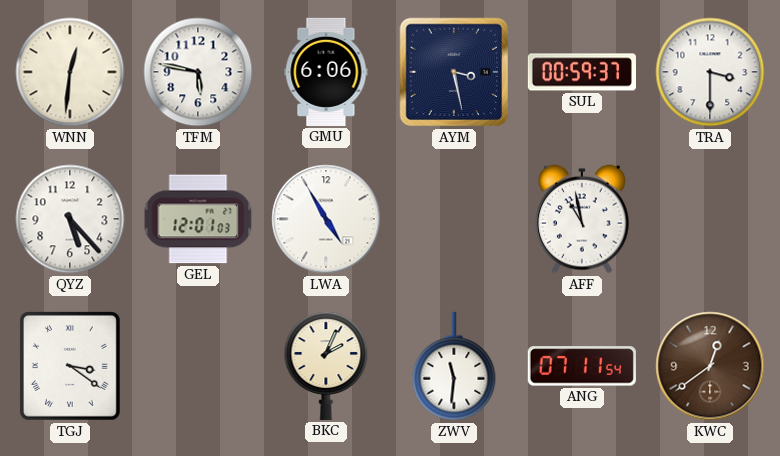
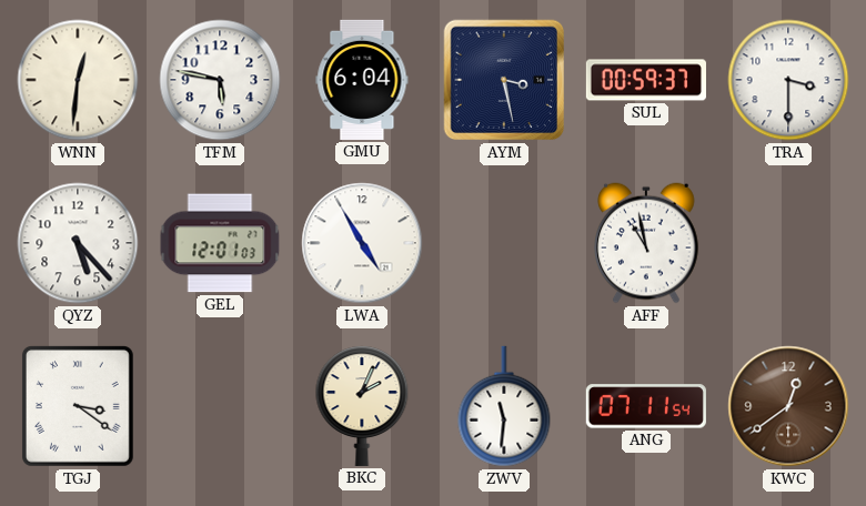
GMU: 6:06 -> 6:04
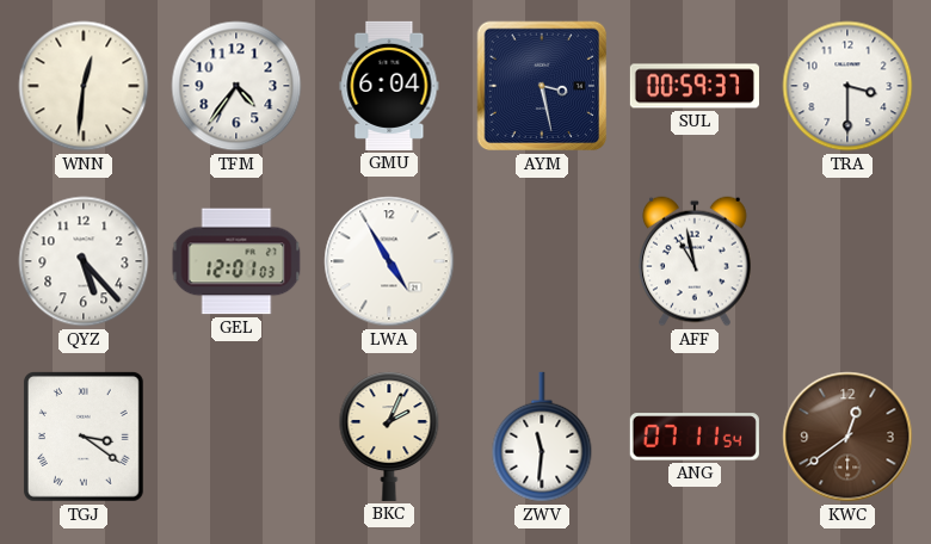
TFM: 5:47 -> 4:36
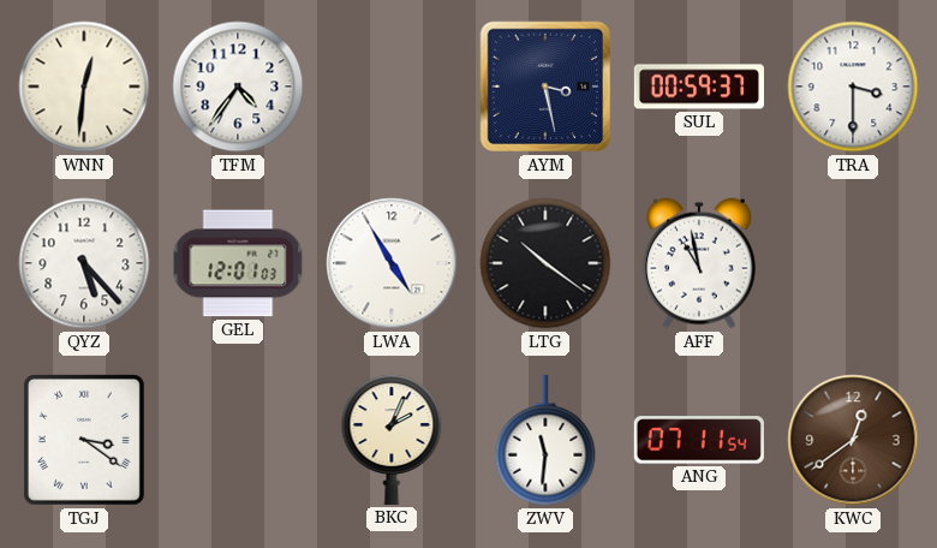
GMU: 6:04 -> none
LTG: none -> 10:21
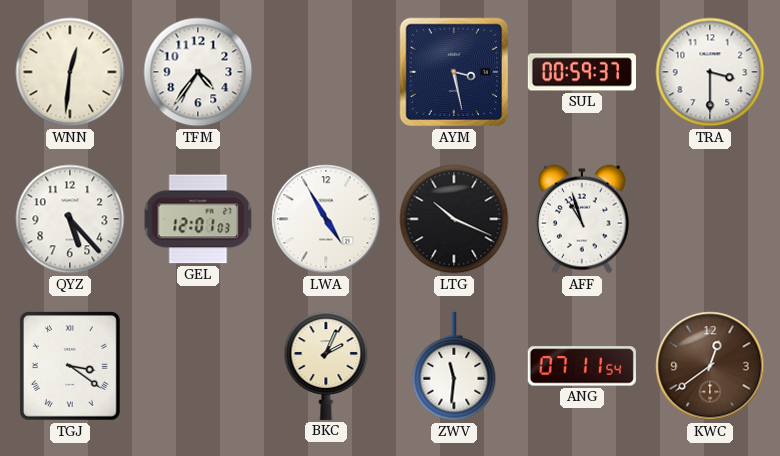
LTG: 10:21 -> 10:19
AFF: 10:58 -> 10:57
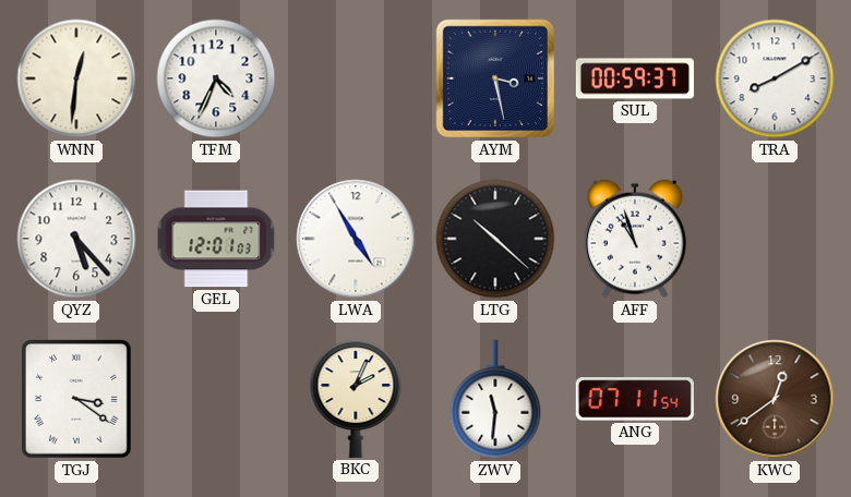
TFM: 4:36 -> 4:34
TRA: 3:30 -> 8:10
LTG: 10:19 -> 10:22
